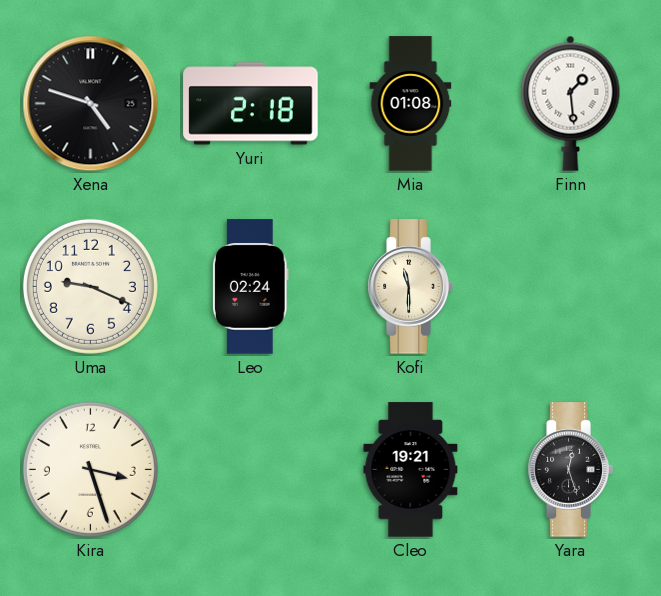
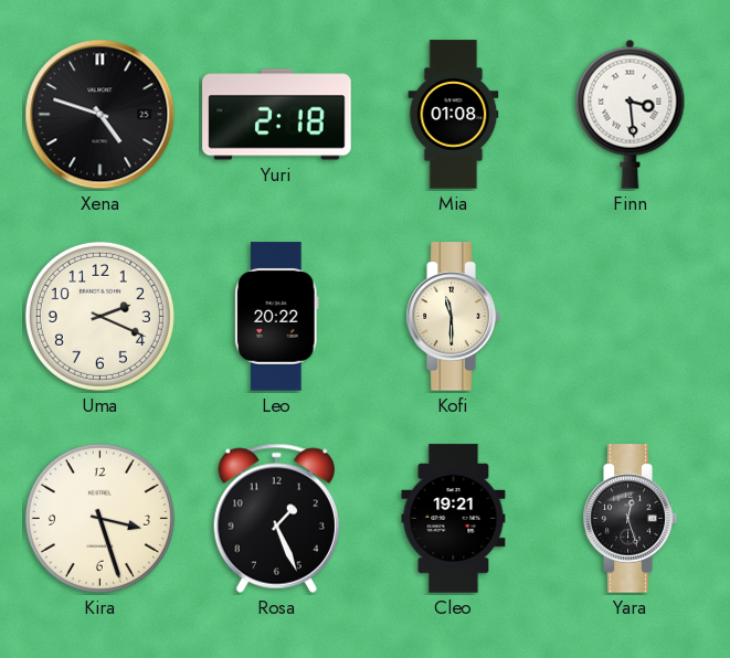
Finn: 1:29 -> 3:29
Uma: 9:19 -> 2:19
Leo: 02:24 -> 20:22
Rosa: none -> 1:26
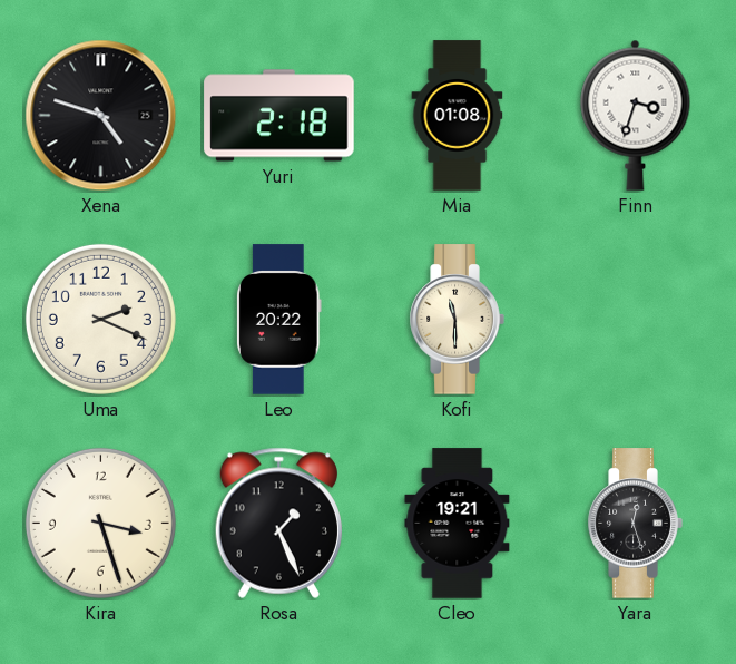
Finn: 3:29 -> 3:33
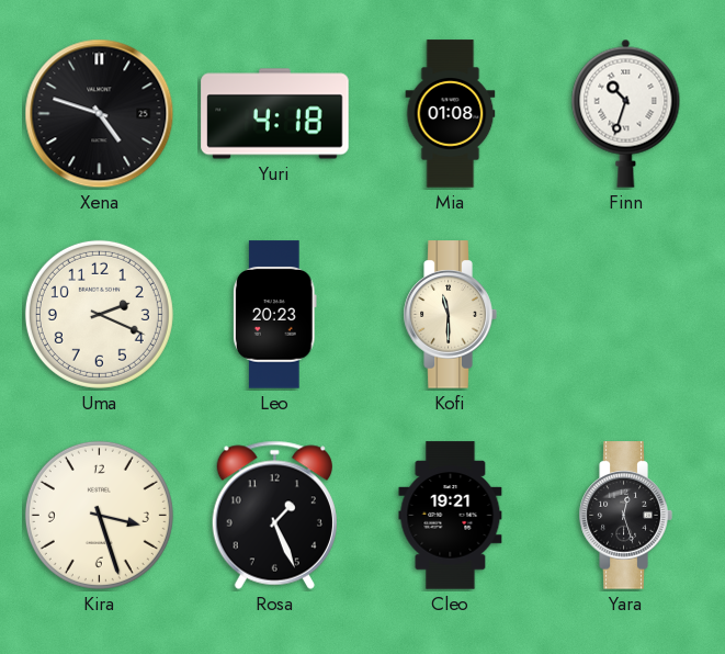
Yuri: 2:18 -> 4:18
Finn: 3:33 -> 10:33
Leo: 20:22 -> 20:23
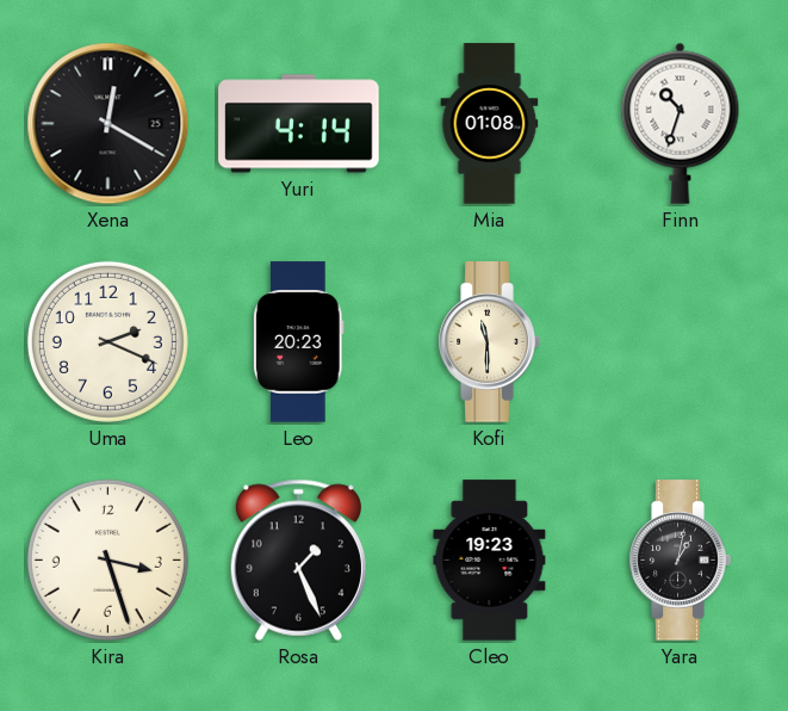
Xena: 4:48 -> 12:20
Yuri: 4:18 -> 4:14
Cleo: 19:21 -> 19:23
Yara: 12:27 -> 1:02
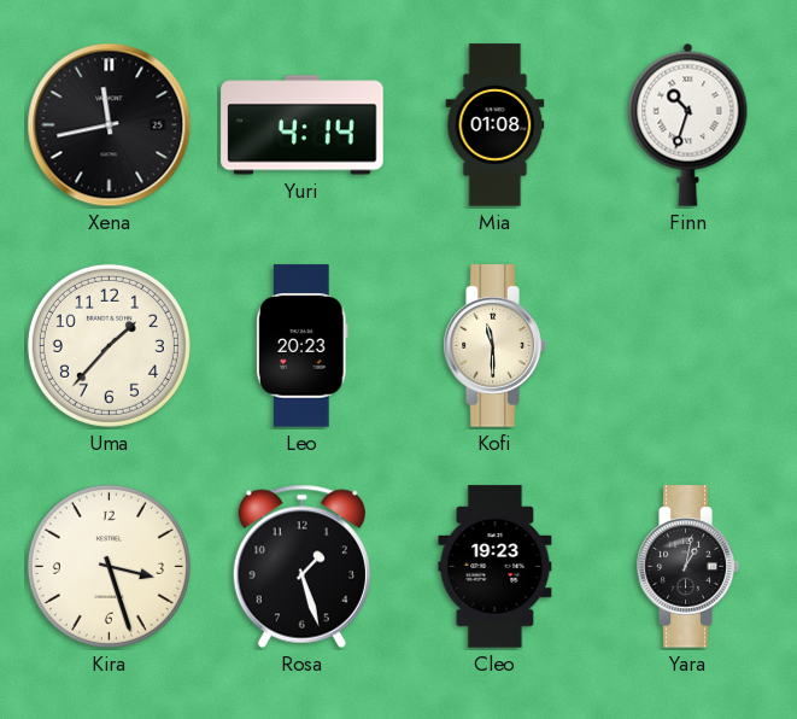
Xena: 12:20 -> 11:43
Uma: 2:19 -> 1:37
Rosa: 1:26 -> 1:27
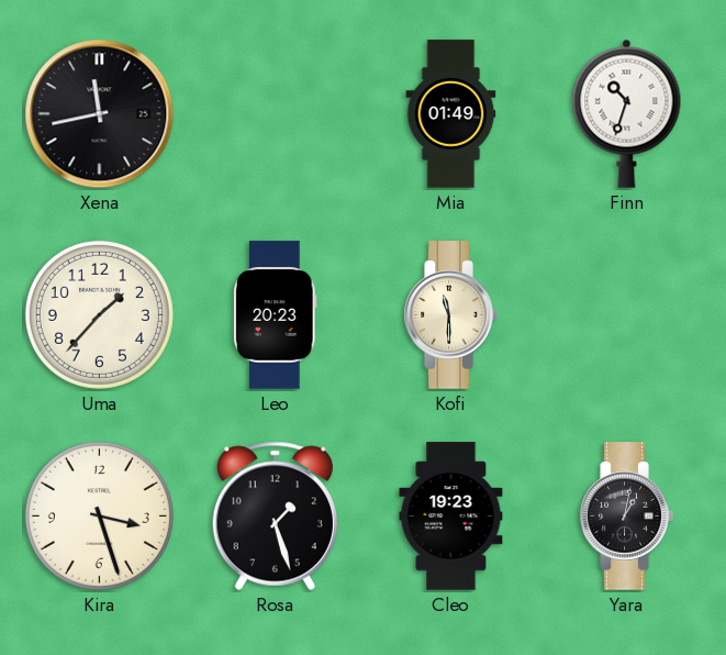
Yuri: 4:14 -> none
Mia: 01:08 -> 01:49
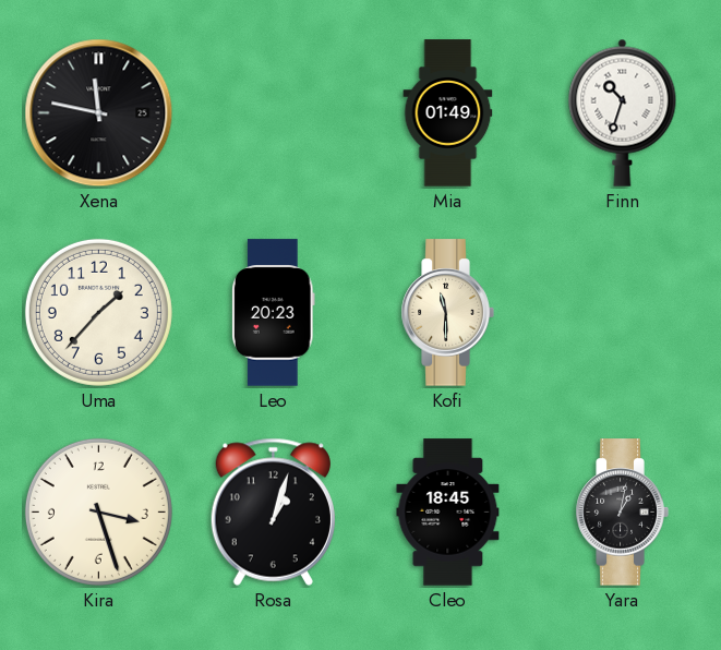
Xena: 11:43 -> 11:47
Rosa: 1:27 -> 1:03
Cleo: 19:23 -> 18:45
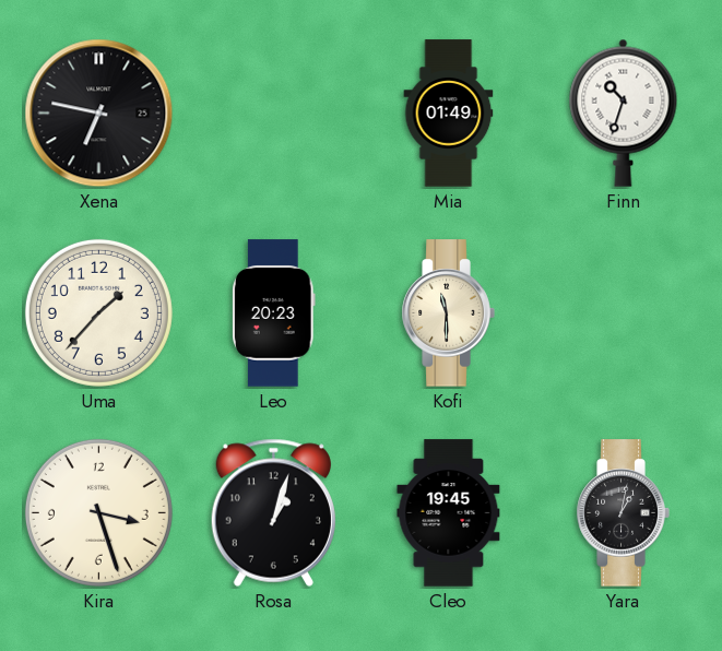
Xena: 11:47 -> 6:47
Cleo: 18:45 -> 19:45
